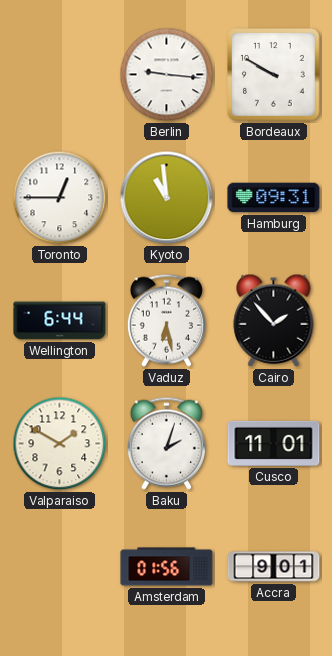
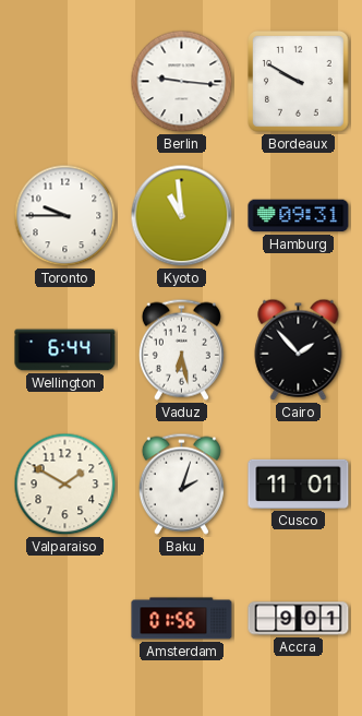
Toronto: 12:45 -> 9:45
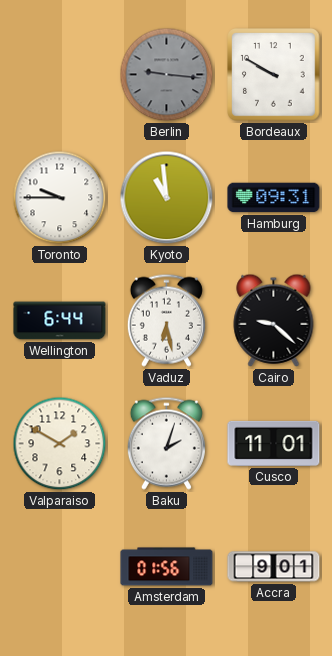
Berlin dial: white -> grey
Cairo: 1:53 -> 9:22
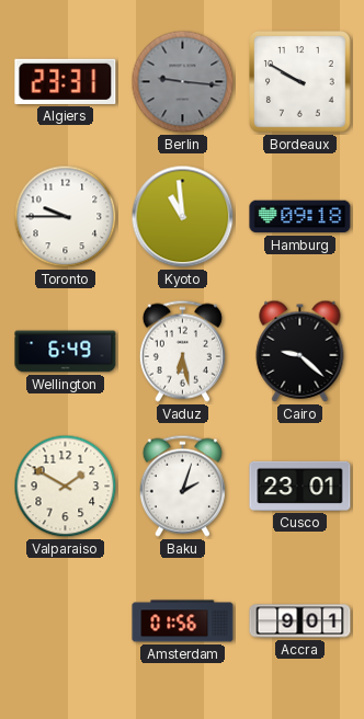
Algiers: none -> 23:31
Hamburg: 09:31 -> 09:18
Wellington: 6:44 -> 6:49
Cusco: 11:01 -> 23:01
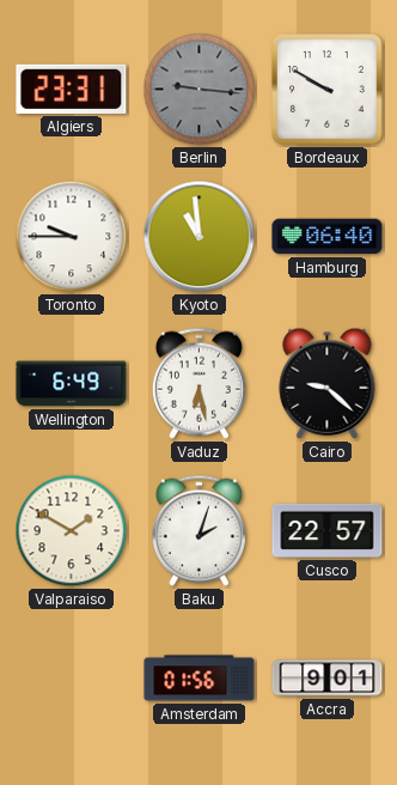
Hamburg: 09:18 -> 06:40
Cusco: 23:01 -> 22:57
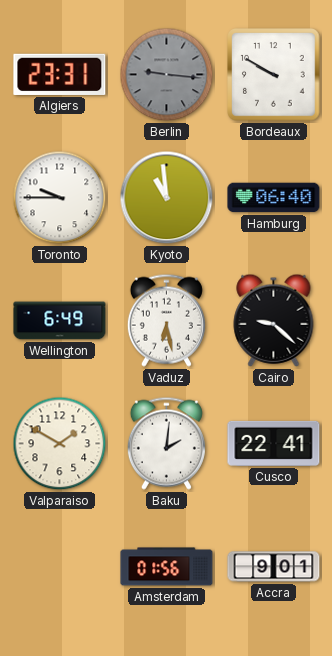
Baku: 2:03 -> 2:01
Cusco: 22:57 -> 22:41
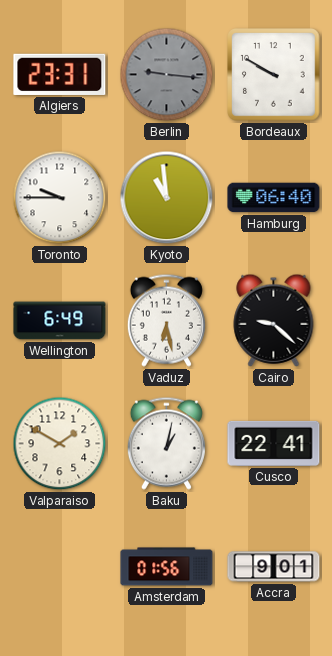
Baku: 2:01 -> 1:02
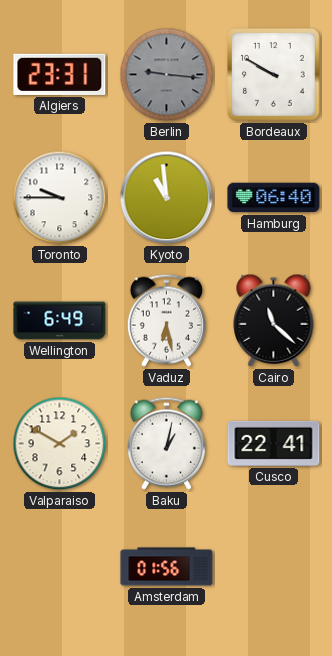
Cairo: 9:22 -> 11:22
Accra: 9:01 -> none
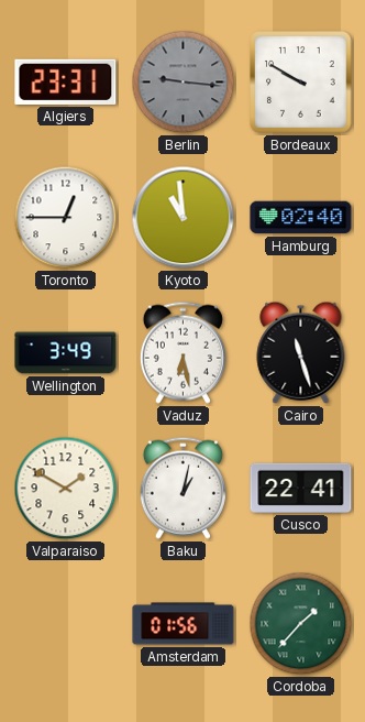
Toronto: 9:45 -> 12:45
Hamburg: 06:40 -> 02:40
Wellington: 6:49 -> 3:49
Cairo: 11:22 -> 11:27
Cordoba: none -> 1:37
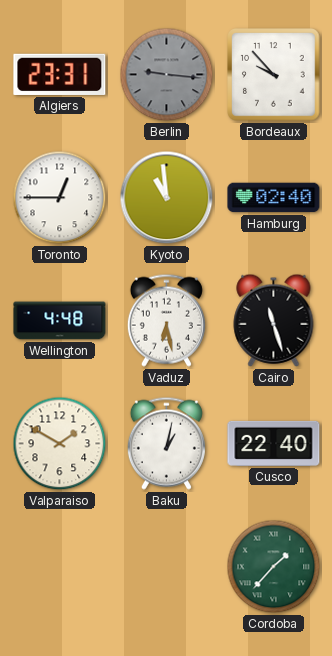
Bordeaux: 9:50 -> 9:53
Wellington: 3:49 -> 4:48
Cusco: 22:41 -> 22:40
Amsterdam: 01:56 -> none
